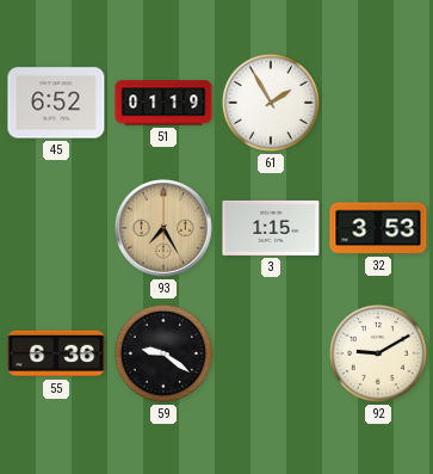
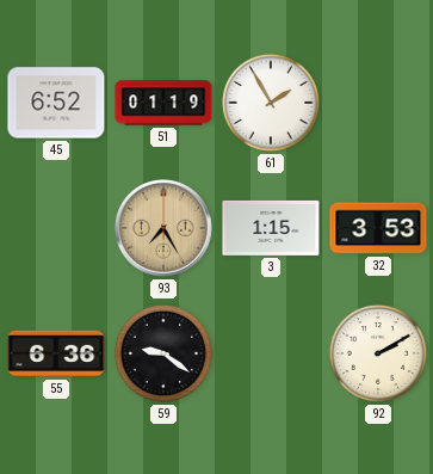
92: 9:10 -> 2:10
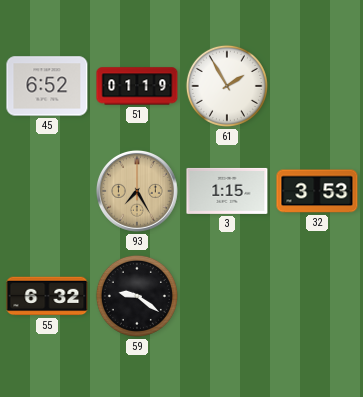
55: 6:36 -> 6:32
92: 2:10 -> none
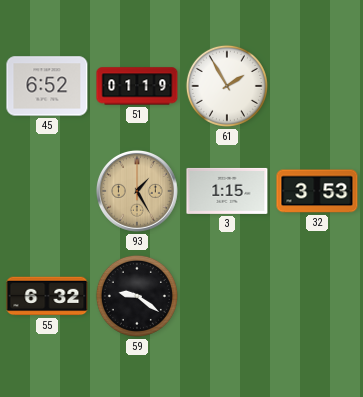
93: 7:25 -> 1:25
